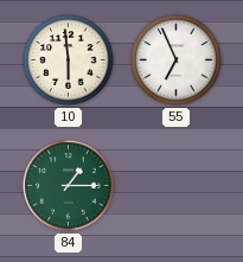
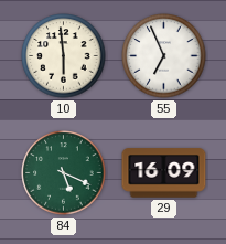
84: 1:15 -> 5:19
29: none -> 16:09
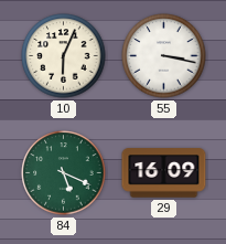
10: 5:59 -> 6:04
55: 6:56 -> 3:17
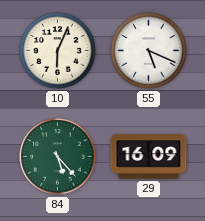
55: 3:17 -> 5:19
84: 5:19 -> 5:23
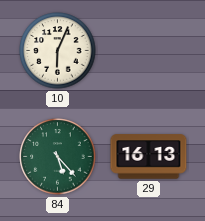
55: 5:19 -> none
29: 16:09 -> 16:13
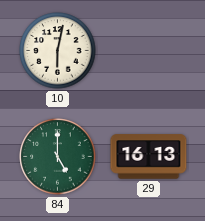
10: 6:04 -> 6:02
84: 5:23 -> 5:00
